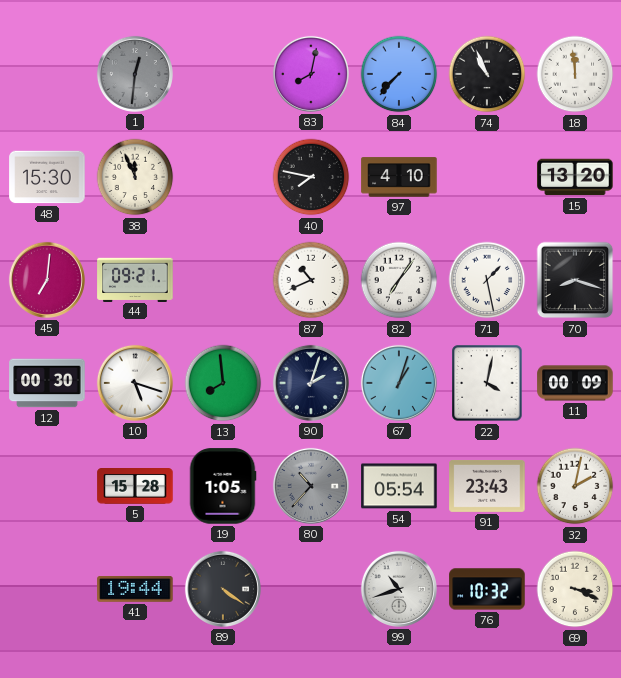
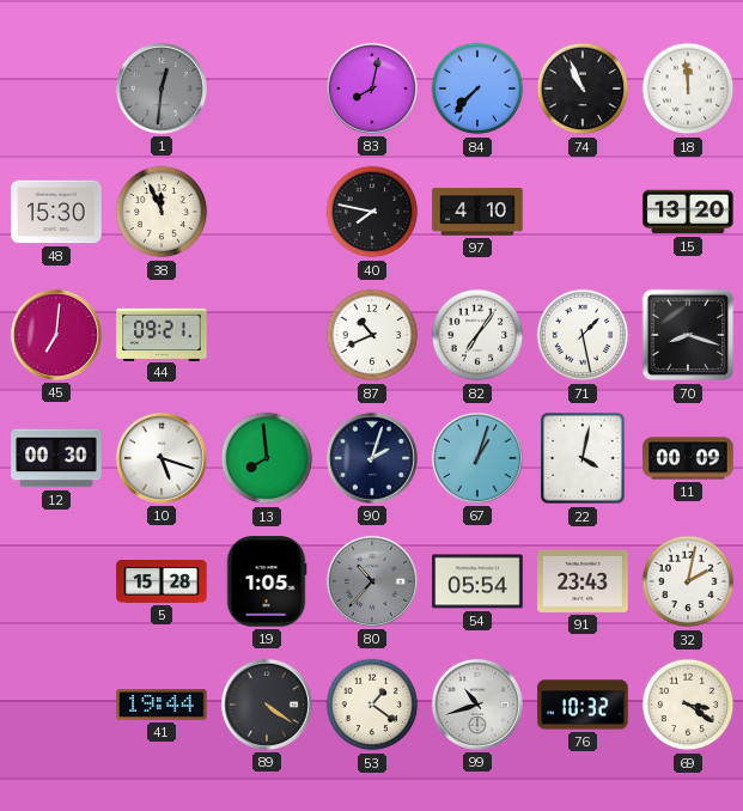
53: none -> 1:21
69: 3:19 -> 3:21
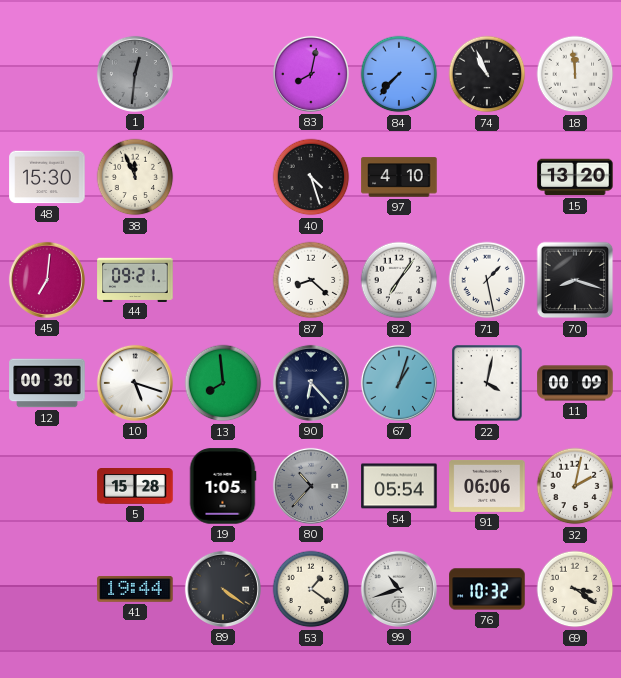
40: 7:47 -> 4:27
87: 10:41 -> 8:22
90: 2:03 -> 6:23
91: 23:43 -> 06:06
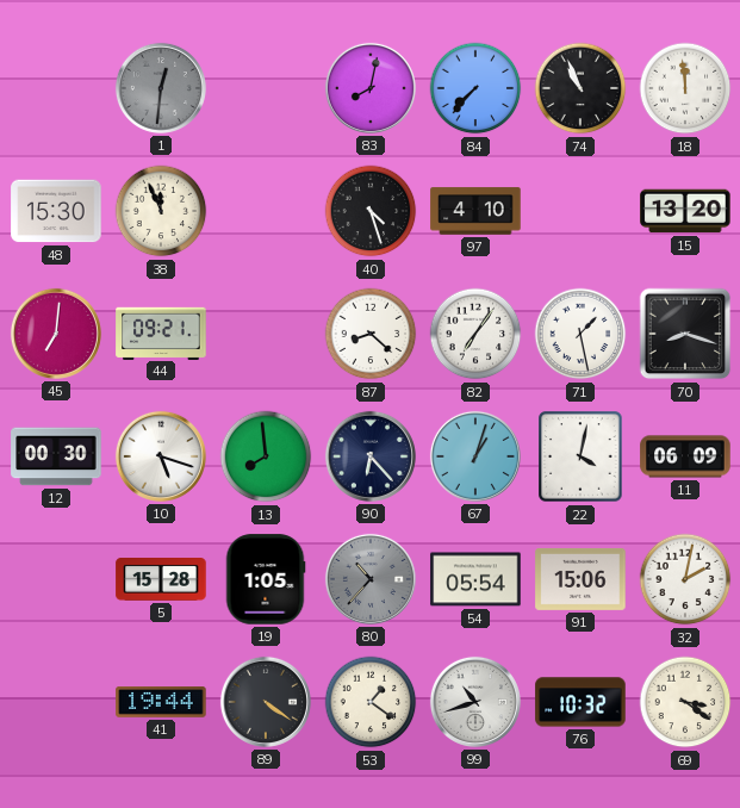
11: 00:09 -> 06:09
91: 06:06 -> 15:06
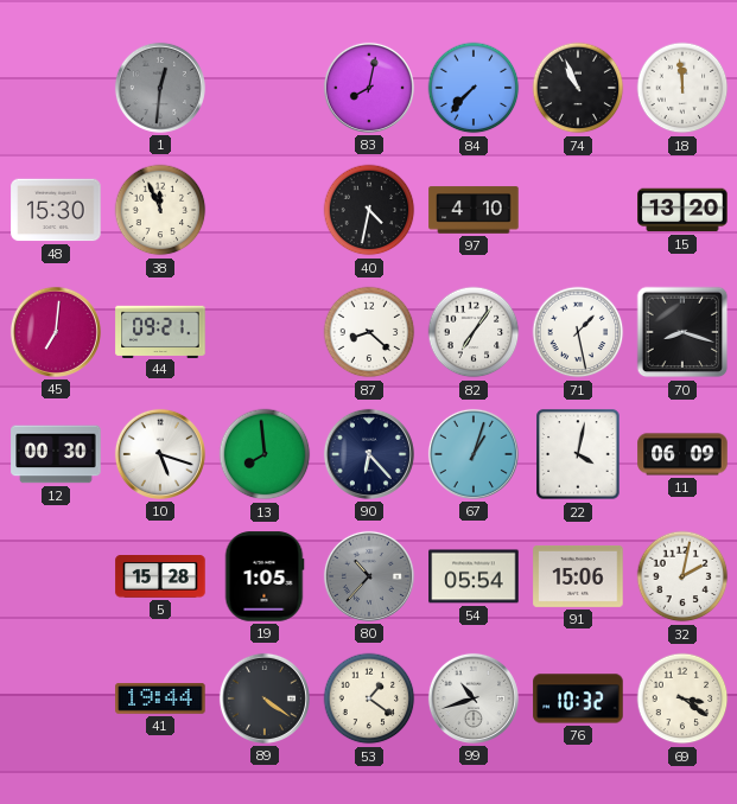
40: 4:27 -> 4:32
